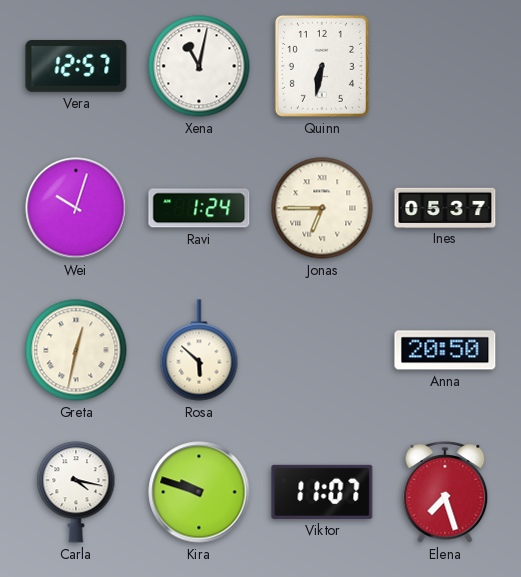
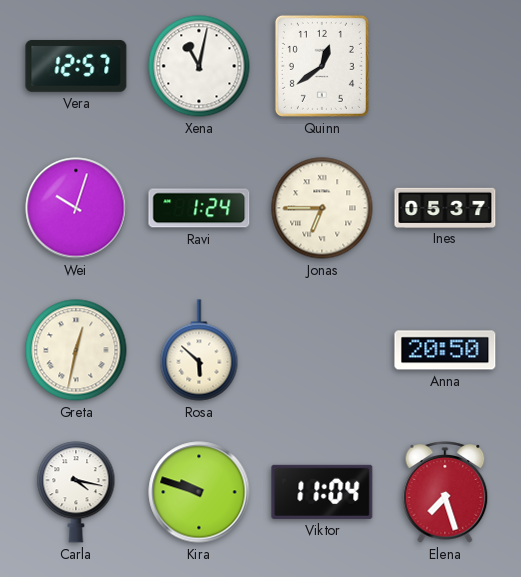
Quinn: 6:32 -> 12:39
Viktor: 11:07 -> 11:04
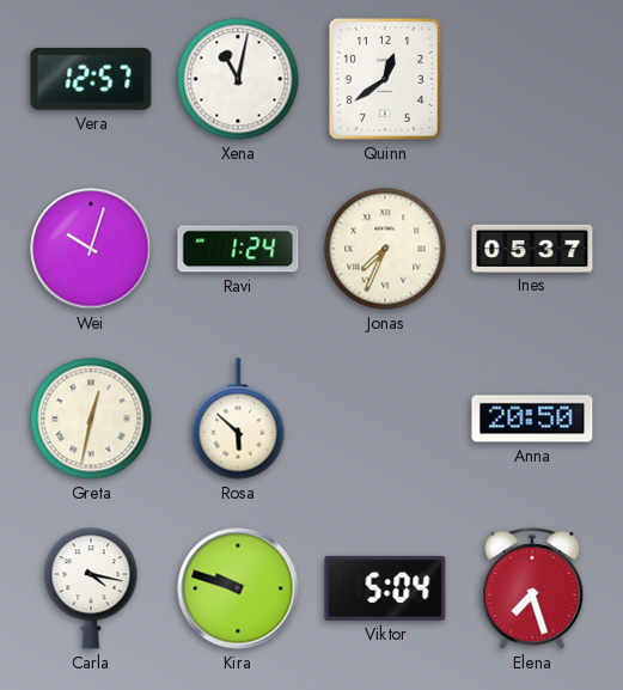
Jonas: 6:45 -> 7:34
Viktor: 11:04 -> 5:04
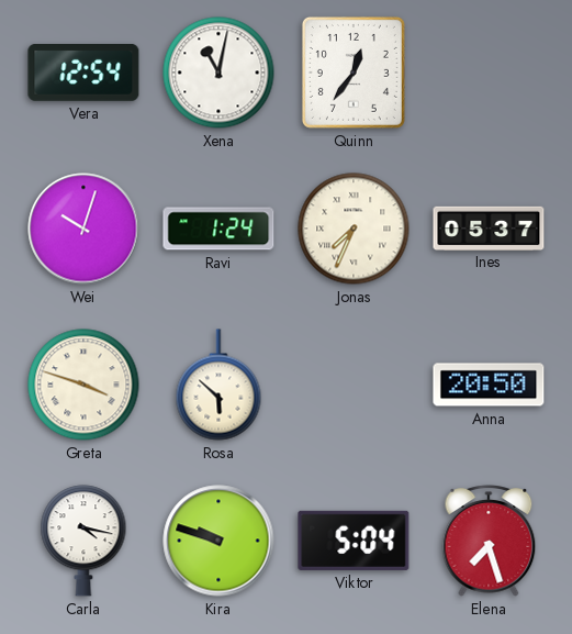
Vera: 12:57 -> 12:54
Quinn: 12:39 -> 12:36
Greta: 12:32 -> 3:48
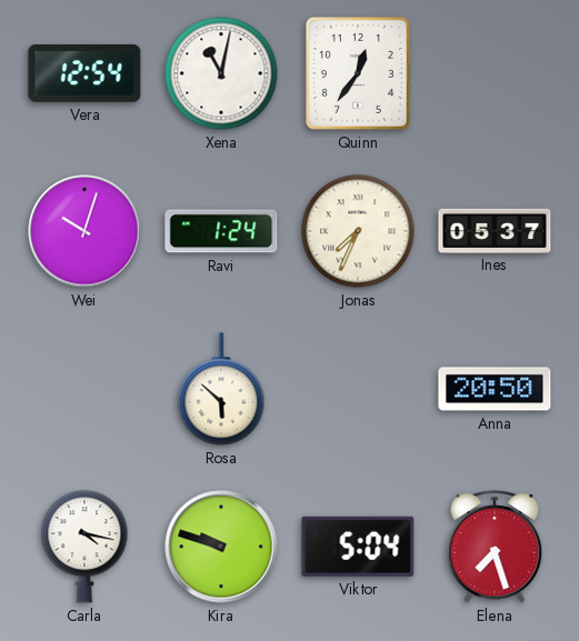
Greta: 3:48 -> none
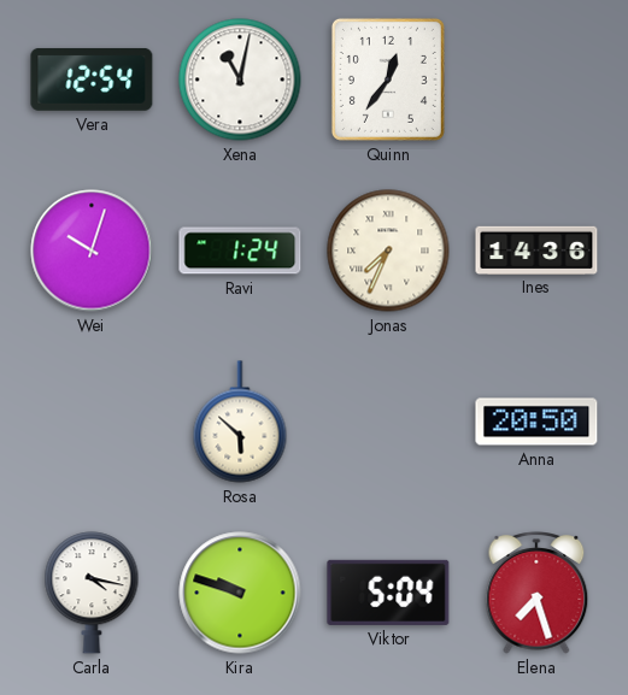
Ines: 05:37 -> 14:36
